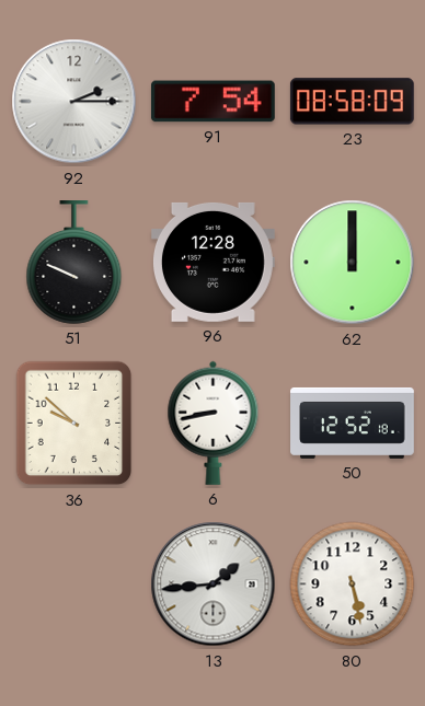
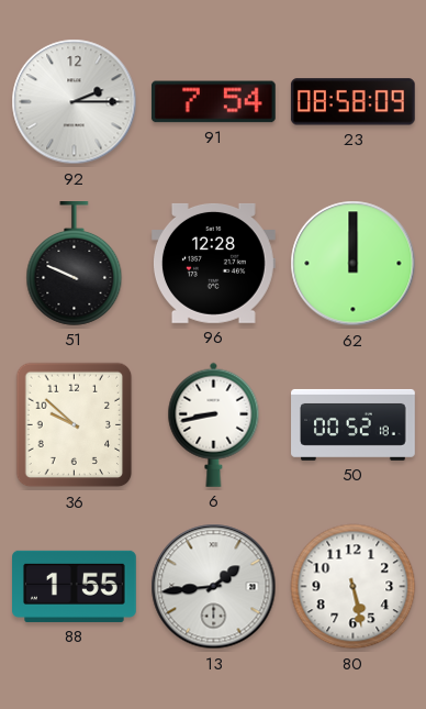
50: 12:52 -> 00:52
88: none -> 1:55
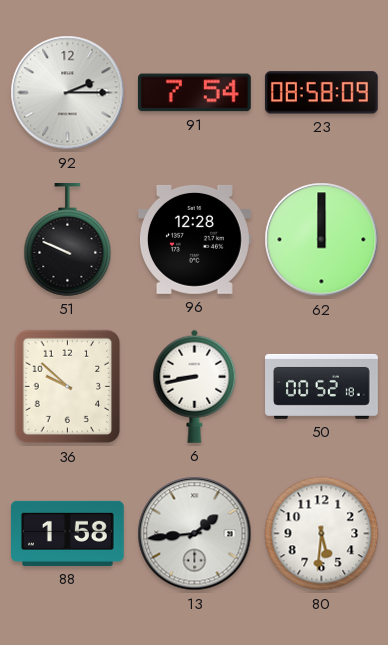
88: 1:55 -> 1:58
80: 5:28 -> 5:31
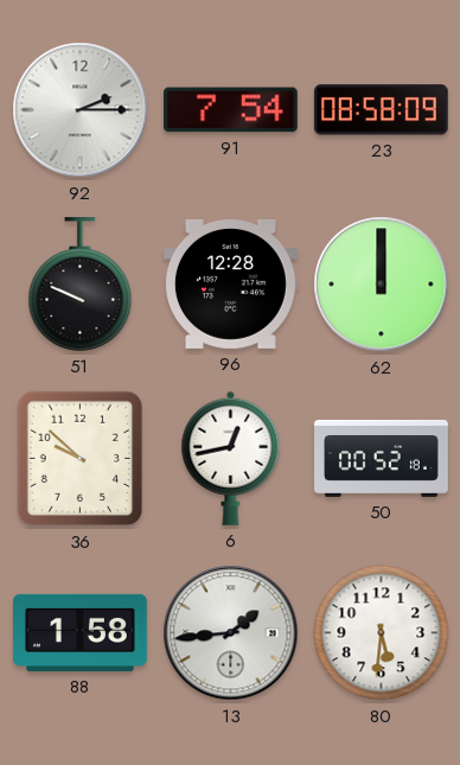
6: 8:43 -> 12:43
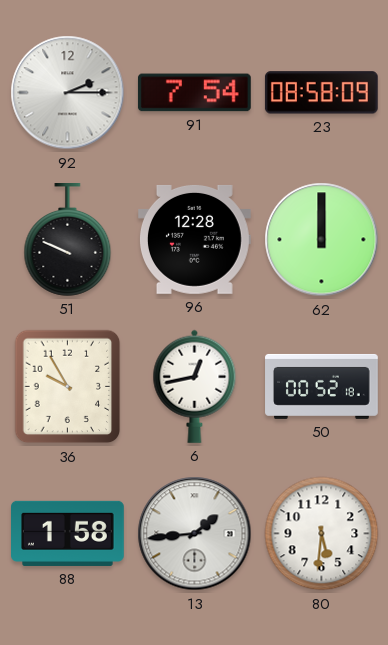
36: 9:52 -> 9:55
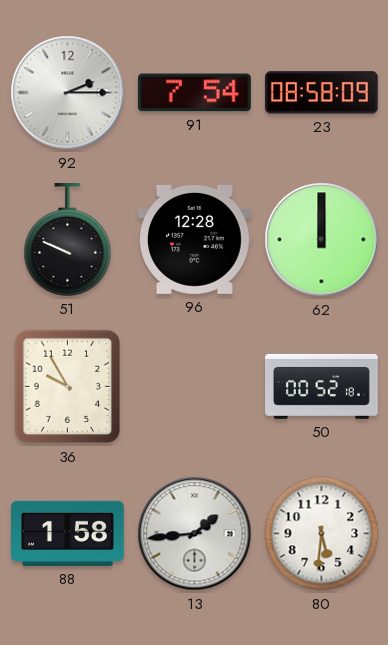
6: 12:43 -> none
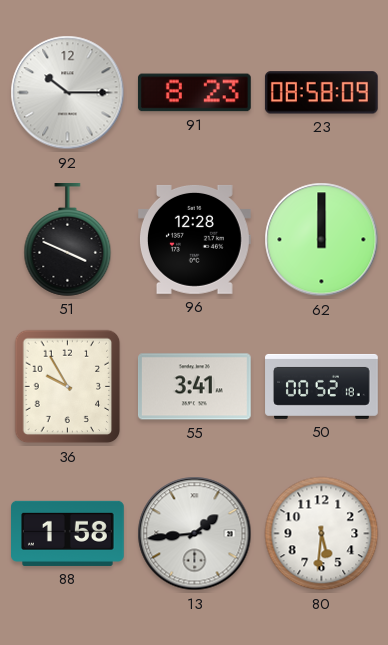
92: 2:15 -> 10:15
91: 7:54 -> 8:23
51: 9:49 -> 3:49
55: none -> 3:41
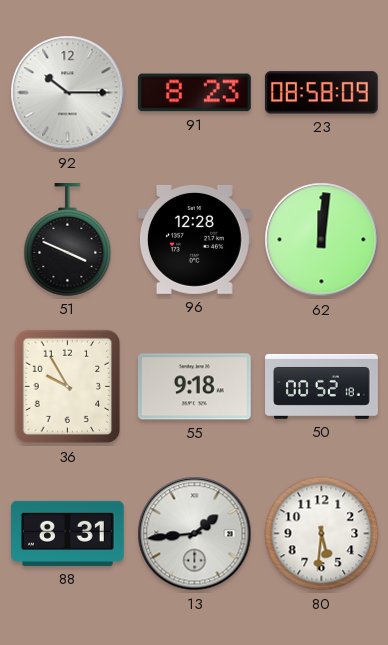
62: 12:00 -> 12:01
55: 3:41 -> 9:18
88: 1:58 -> 8:31
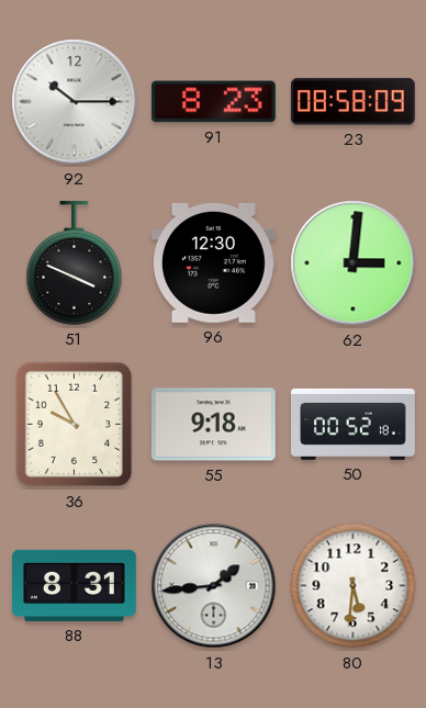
96: 12:28 -> 12:30
62: 12:01 -> 3:01
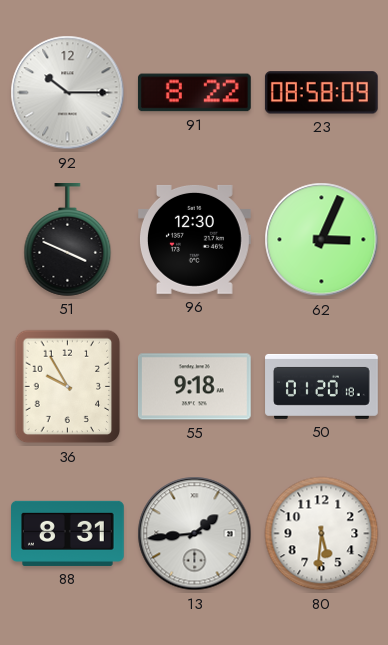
91: 8:23 -> 8:22
62: 3:01 -> 3:04
50: 00:52 -> 01:20
